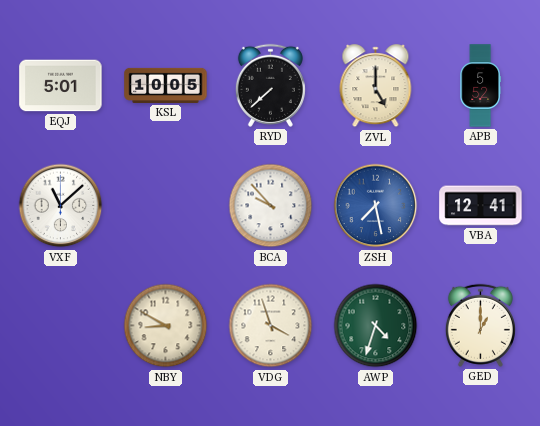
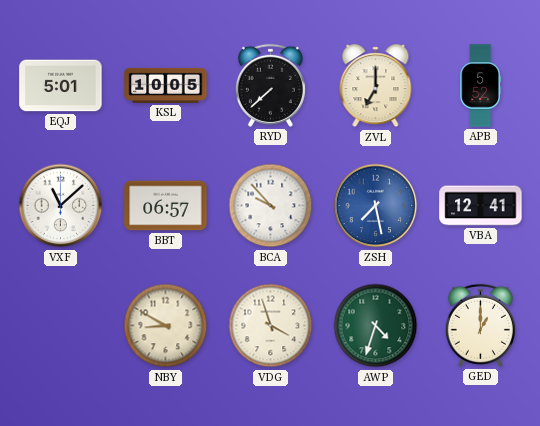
ZVL: 5:00 -> 7:00
BBT: none -> 06:57
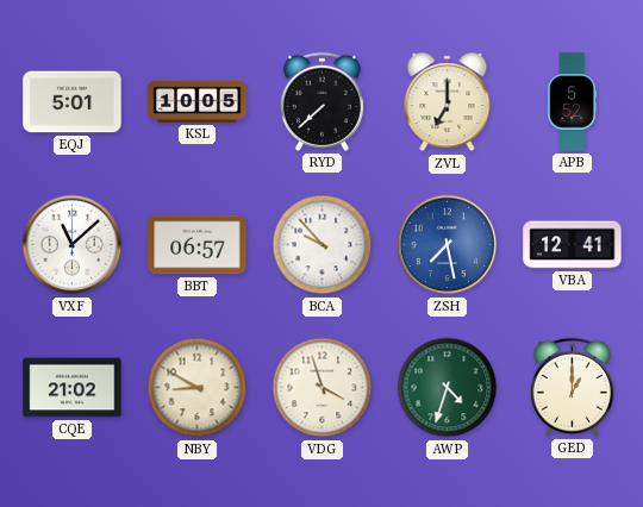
CQE: none -> 21:02
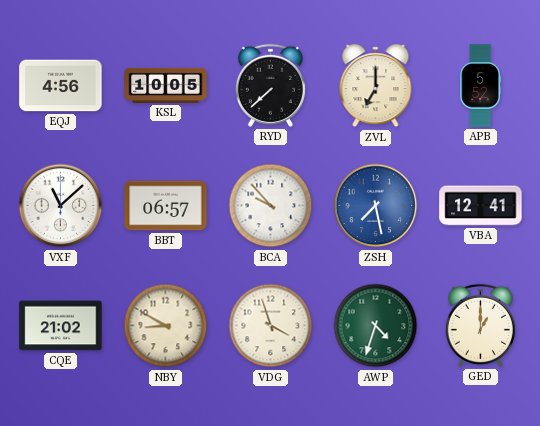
EQJ: 5:01 -> 4:56
